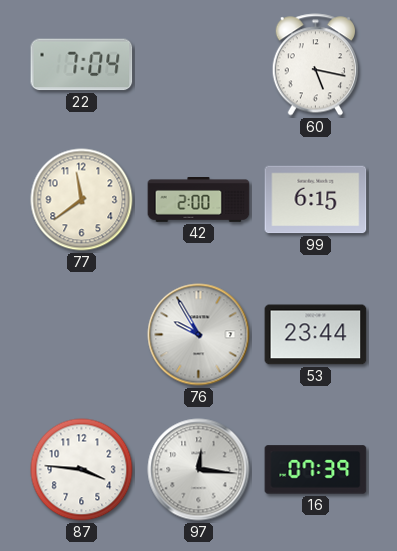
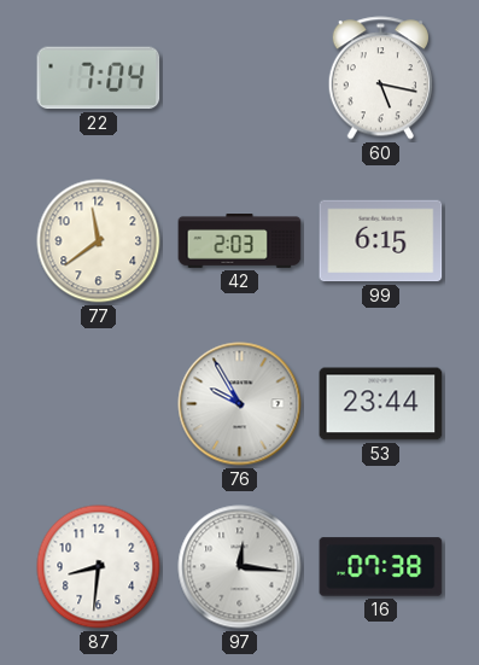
42: 2:00 -> 2:03
87: 3:46 -> 8:31
16: 07:39 -> 07:38
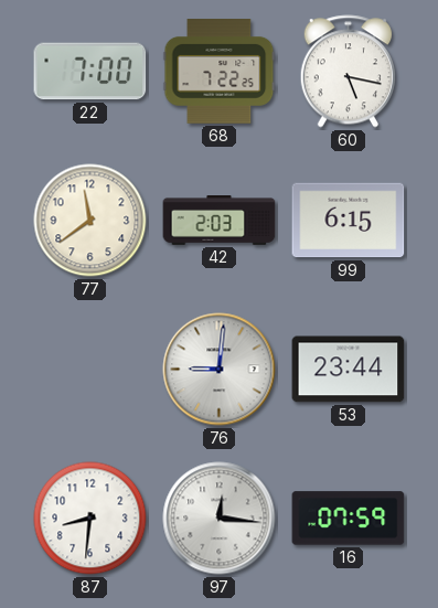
22: 7:04 -> 7:00
68: none -> 7:22
76: 9:55 -> 9:01
16: 07:38 -> 07:59
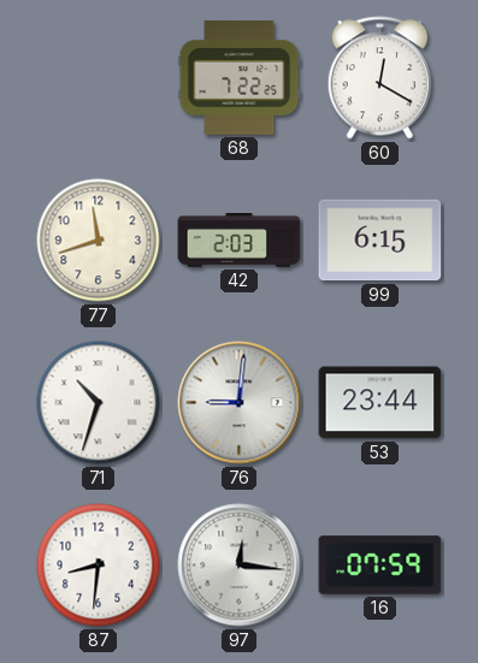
22: 7:00 -> none
60: 5:17 -> 12:20
77: 11:39 -> 11:42
71: none -> 10:33
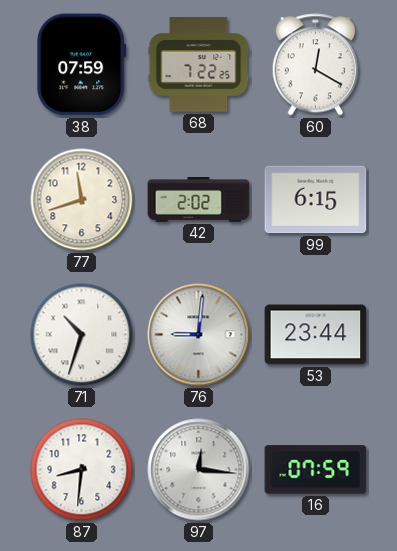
38: none -> 07:59
42: 2:03 -> 2:02
